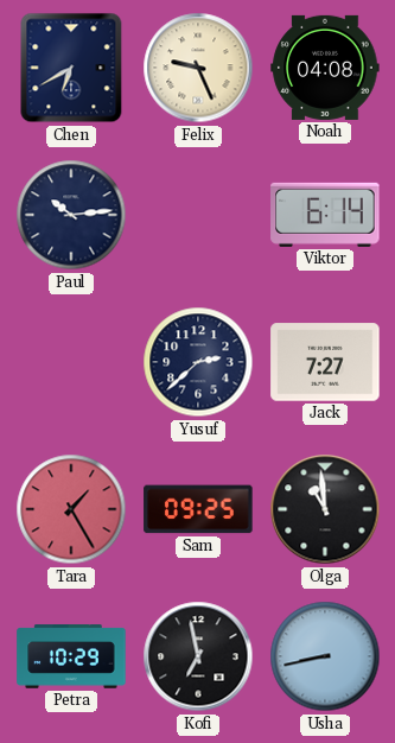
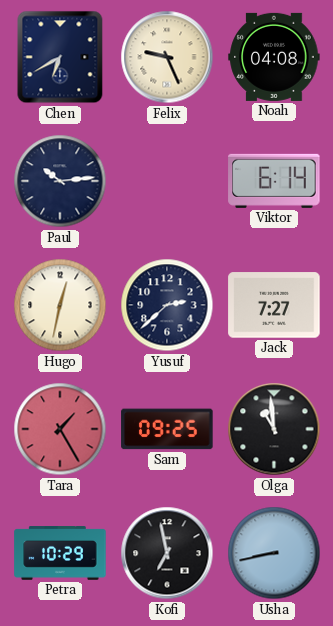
Hugo: none -> 12:32
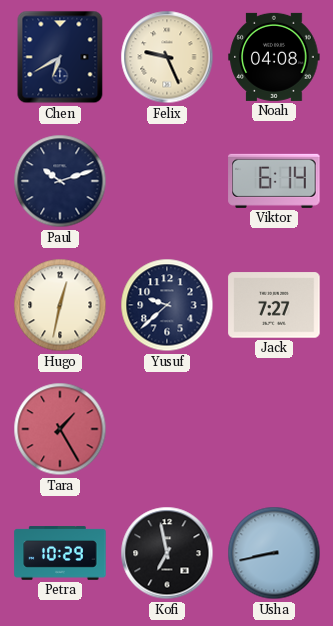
Paul: 10:14 -> 10:12
Yusuf: 2:38 -> 9:38
Sam: 09:25 -> none
Olga: 10:59 -> none
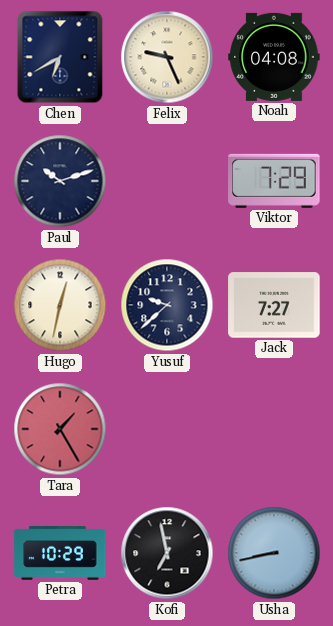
Viktor: 6:14 -> 7:29
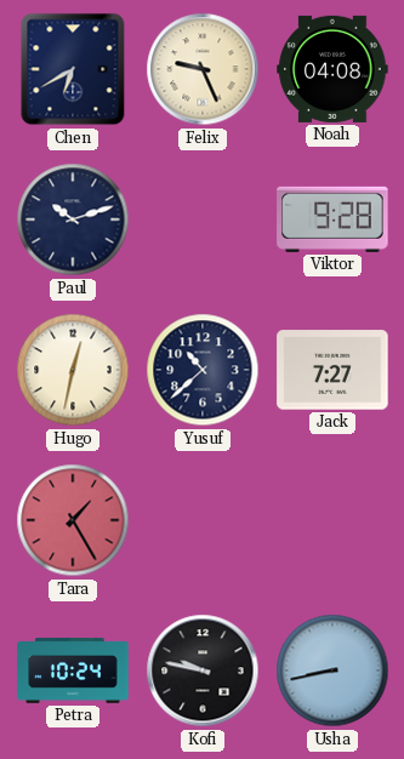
Viktor: 7:29 -> 9:28
Yusuf: 9:38 -> 10:38
Petra: 10:29 -> 10:24
Kofi: 6:58 -> 9:47
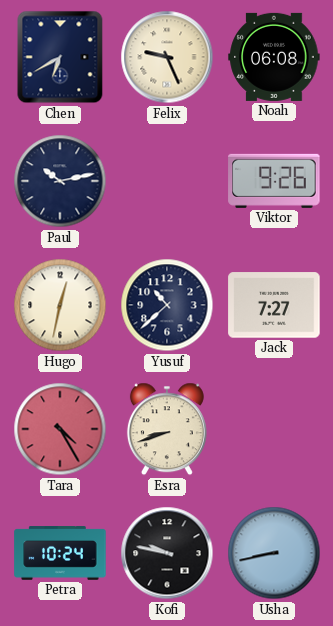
Noah: 04:08 -> 06:08
Paul: 10:12 -> 10:13
Viktor: 9:28 -> 9:26
Tara: 1:25 -> 4:25
Esra: none -> 8:42
